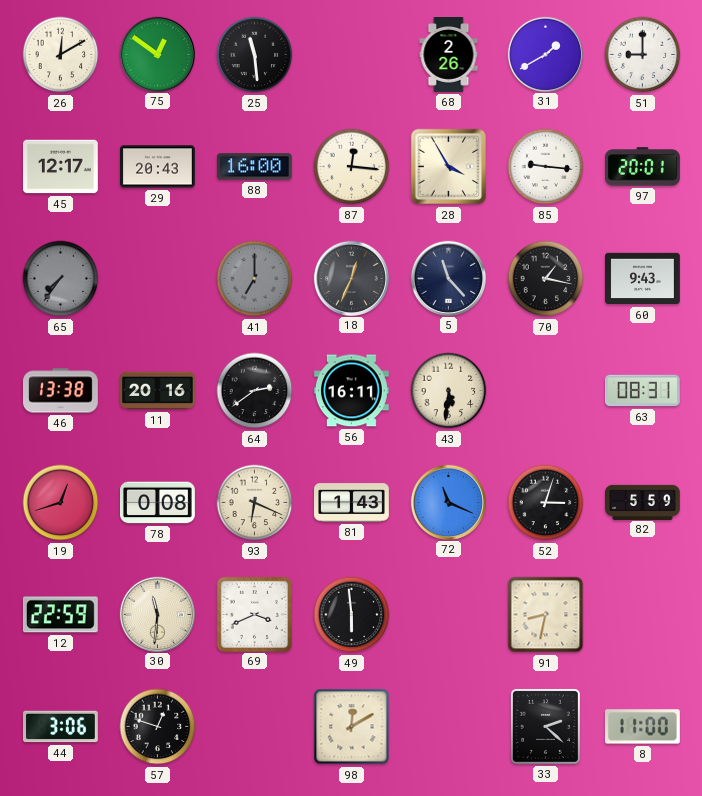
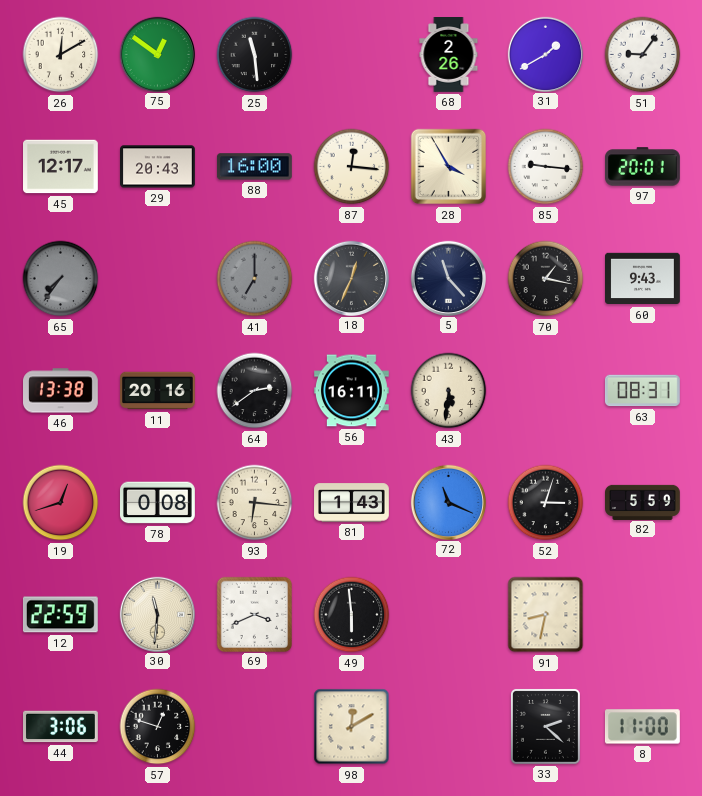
51: 9:00 -> 9:06
93: 6:19 -> 6:16
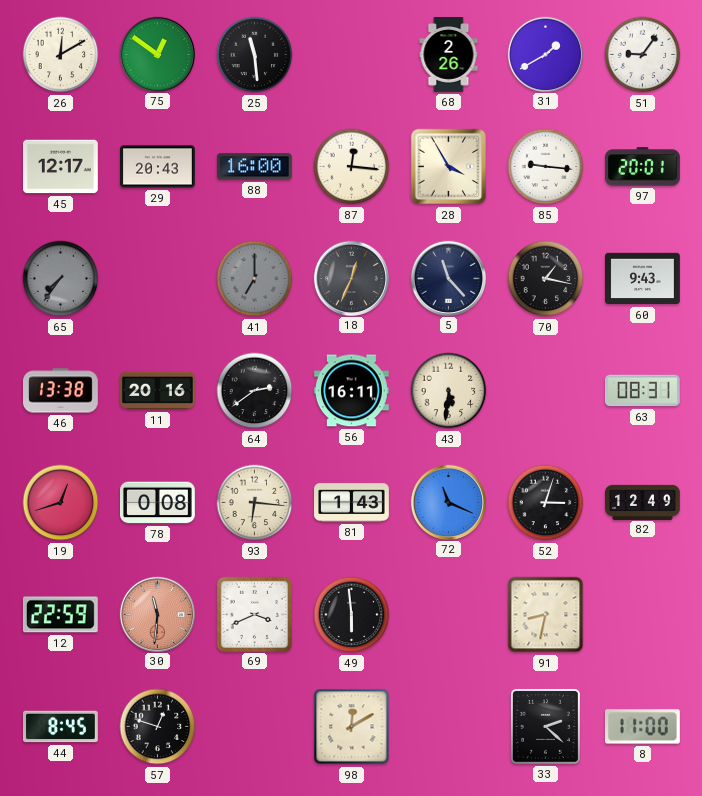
82: 5:59 -> 12:49
30 dial: cream -> salmon
44: 3:06 -> 8:45
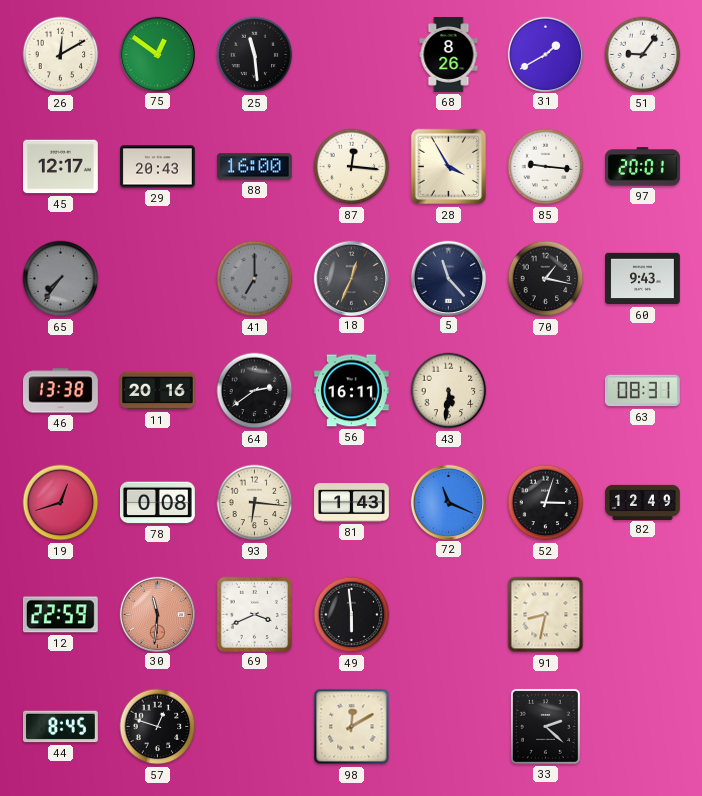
68: 2:26 -> 8:26
8: 11:00 -> none
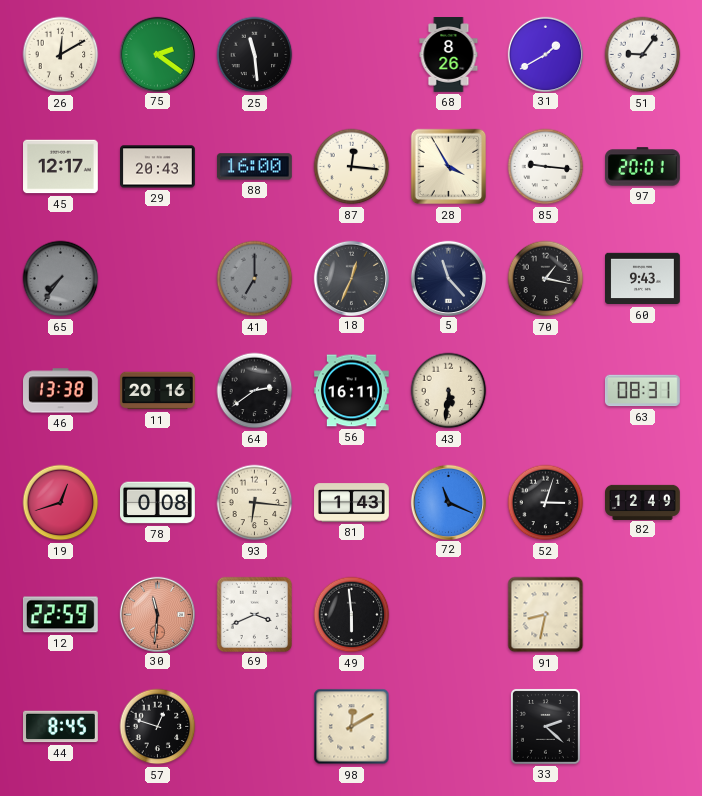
75: 12:51 -> 2:21
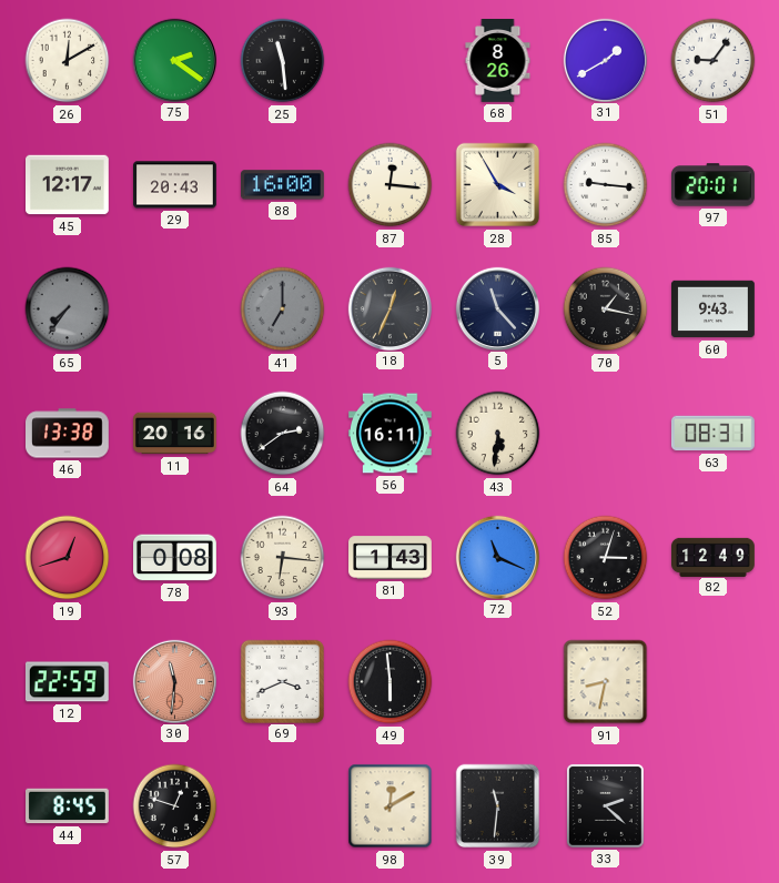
39: none -> 11:31
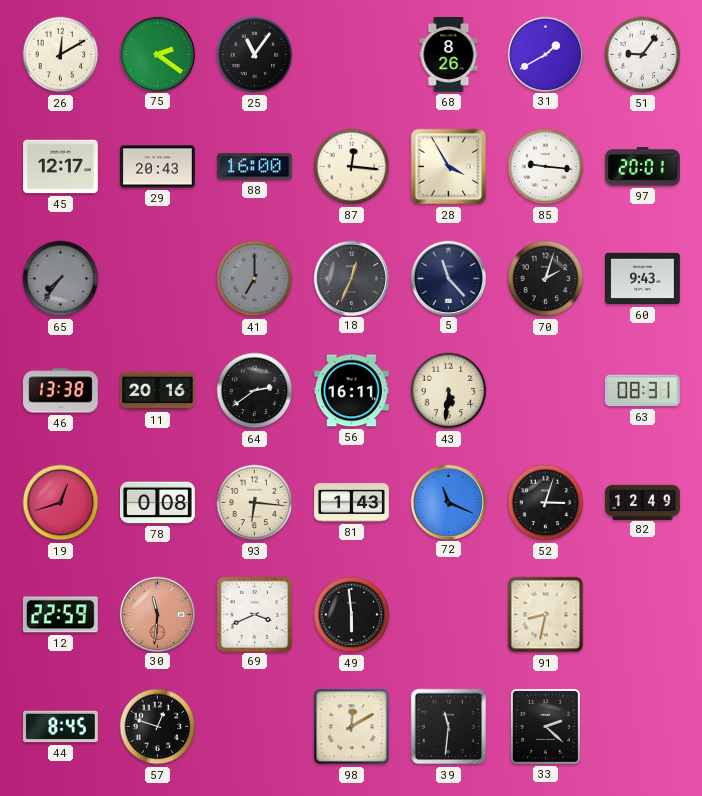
25: 11:29 -> 11:06
70: 1:17 -> 2:03
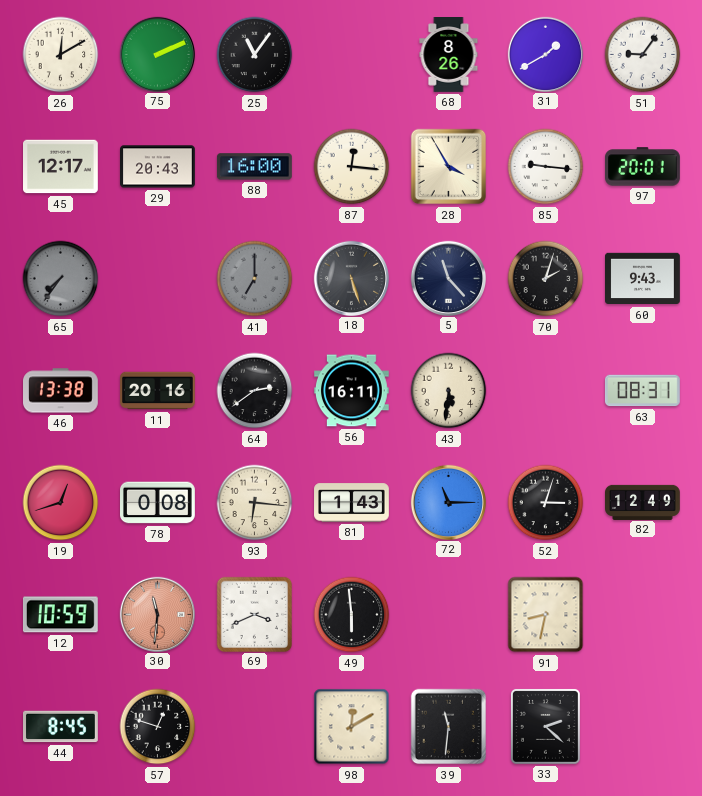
75: 2:21 -> 2:11
18: 12:34 -> 5:27
72: 11:19 -> 11:15
12: 22:59 -> 10:59
